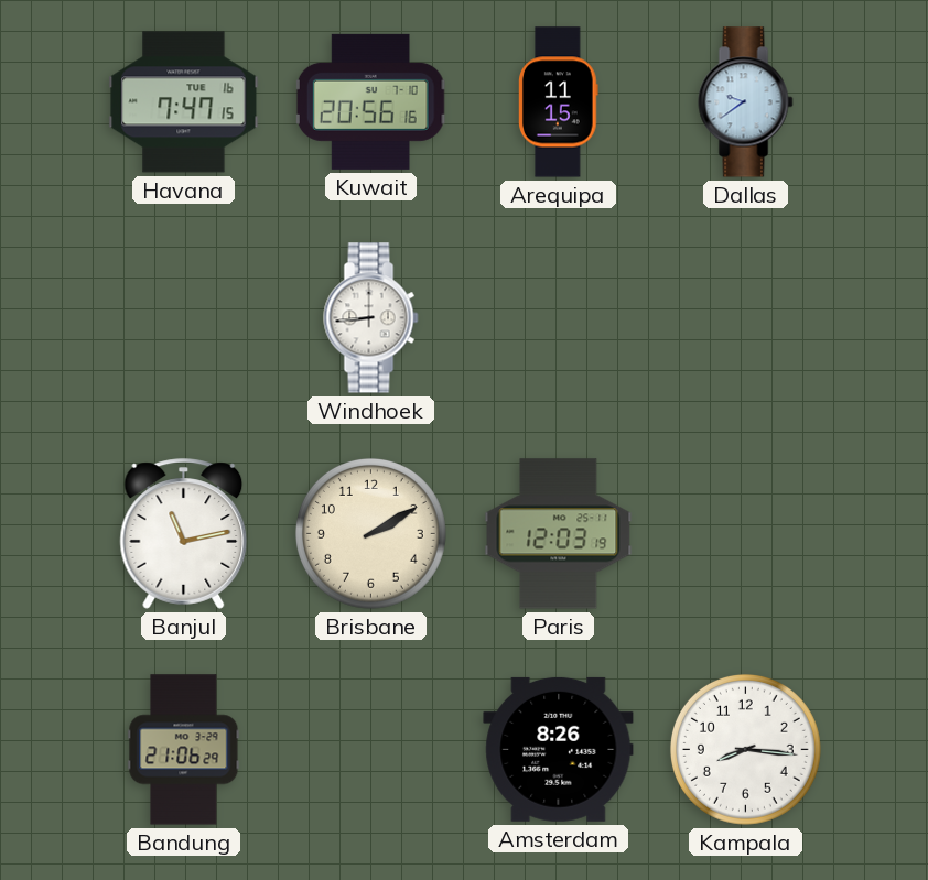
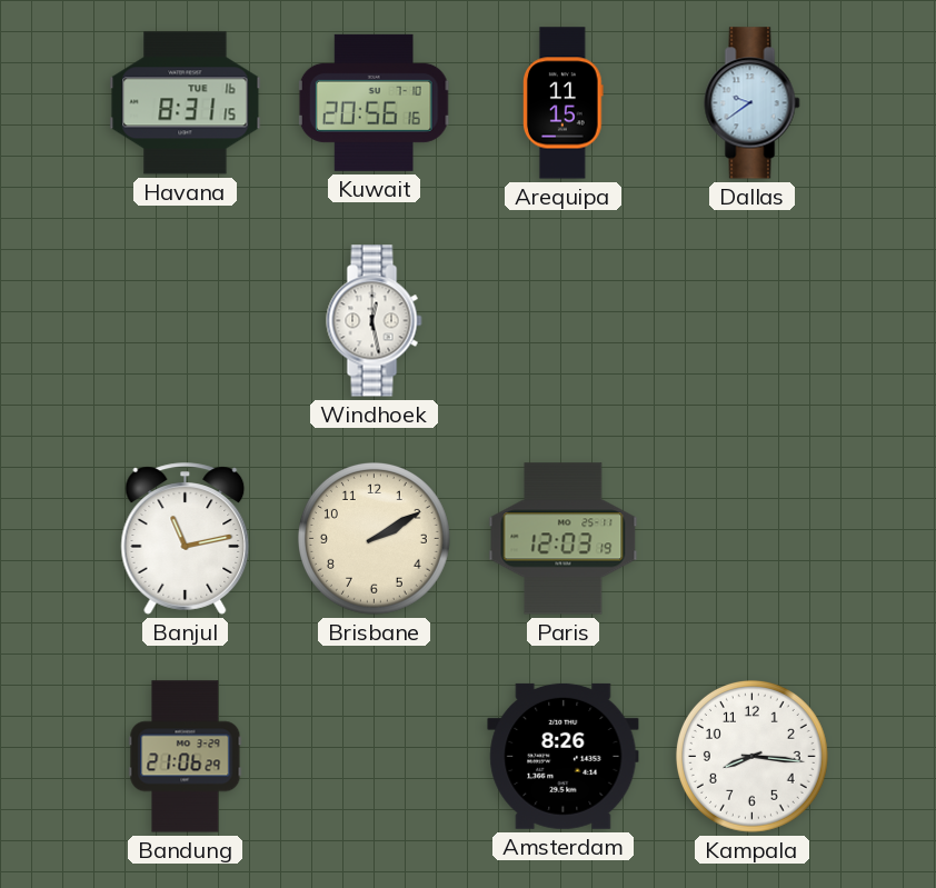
Havana: 7:47 -> 8:31
Windhoek: 8:44 -> 12:28
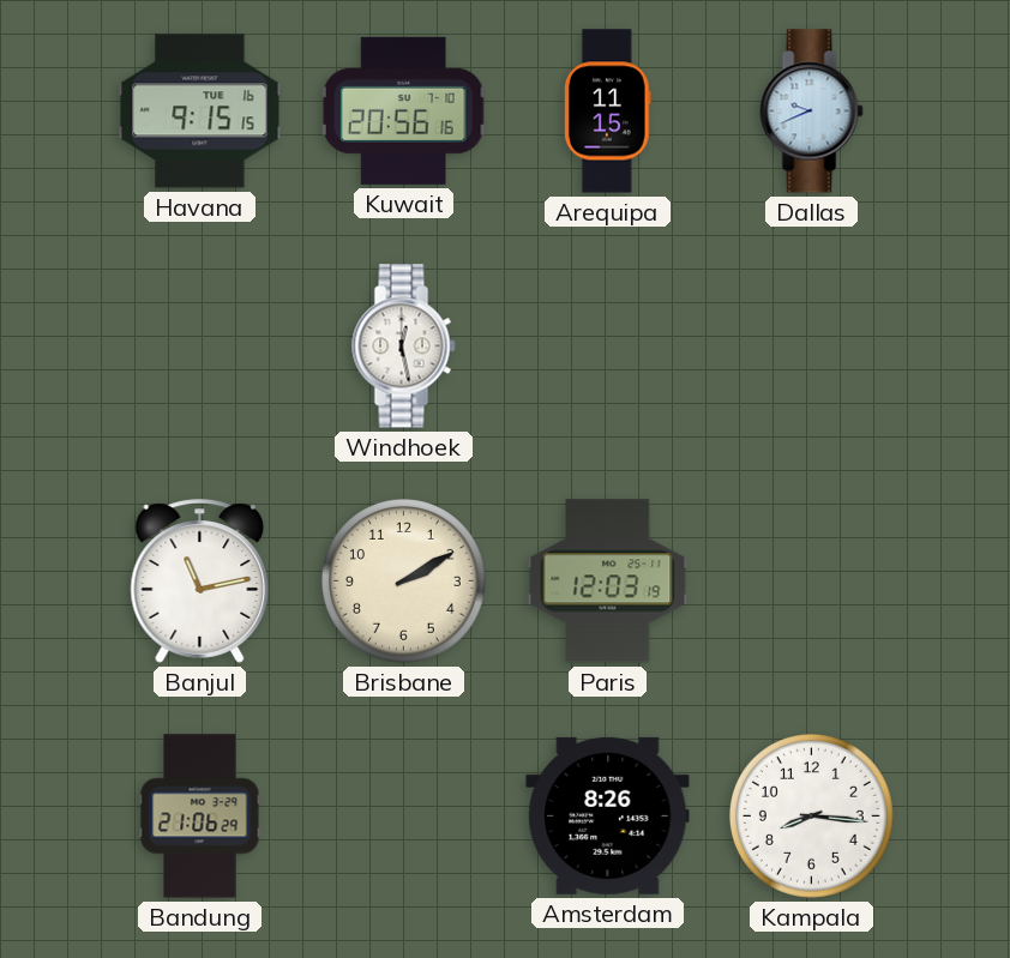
Havana: 8:31 -> 9:15
Dallas: 9:39 -> 9:41
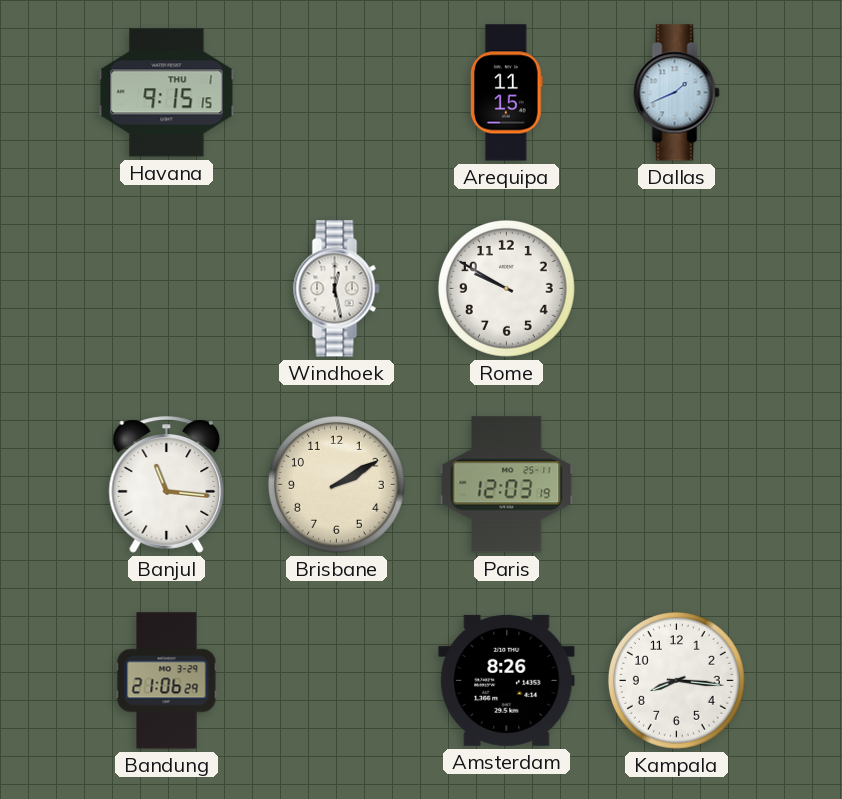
Havana date: TUE 16 -> THU 1
Kuwait: 20:56 -> none
Dallas: 9:41 -> 1:41
Rome: none -> 9:50
Banjul: 11:13 -> 11:16
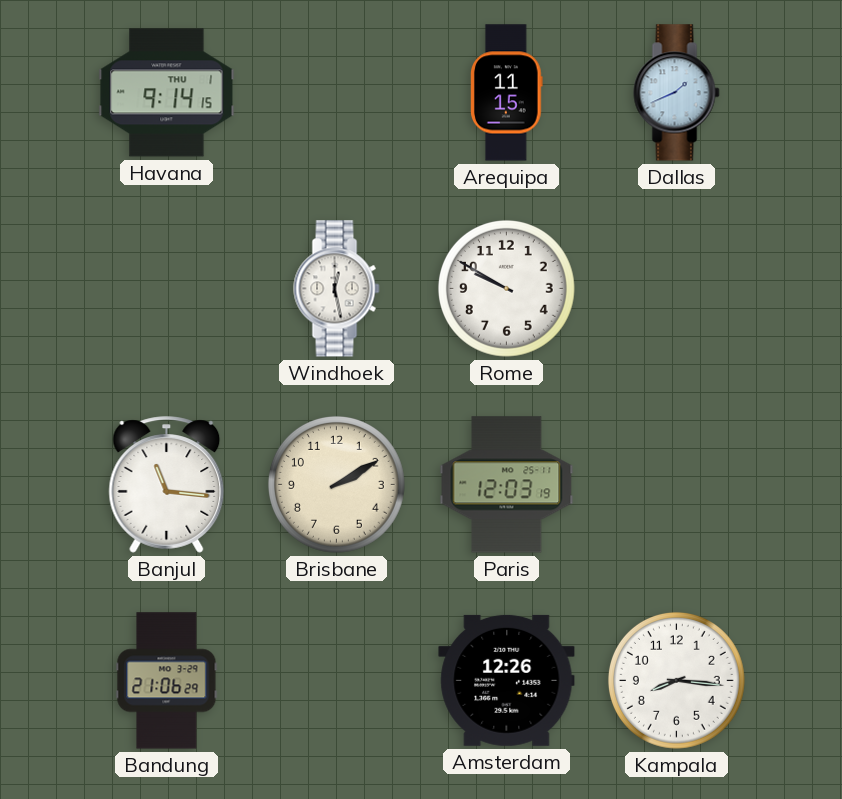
Havana: 9:15 -> 9:14
Amsterdam: 8:26 -> 12:26
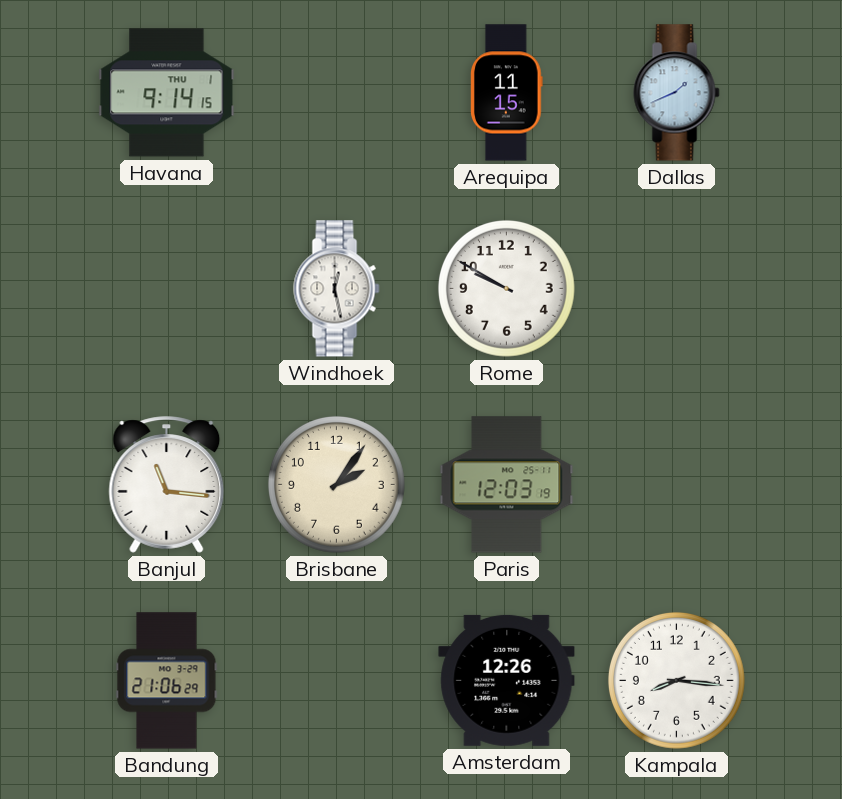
Brisbane: 2:10 -> 2:06
